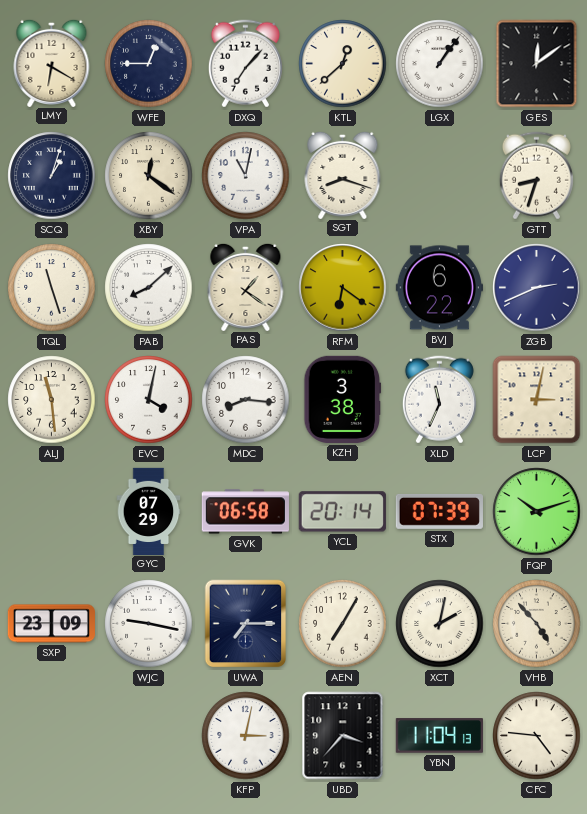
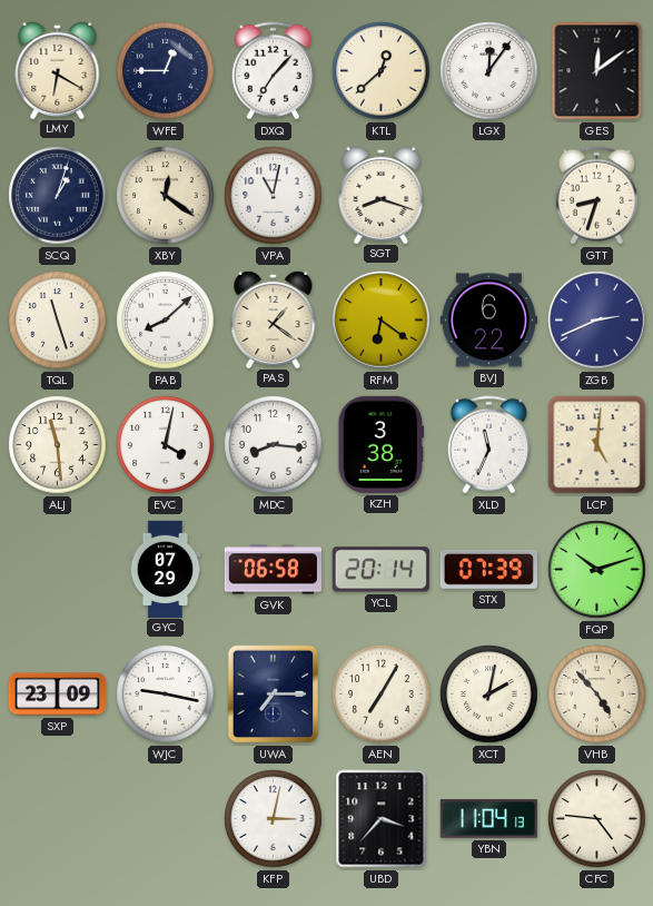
LGX: 1:06 -> 12:06
LCP: 3:02 -> 5:01
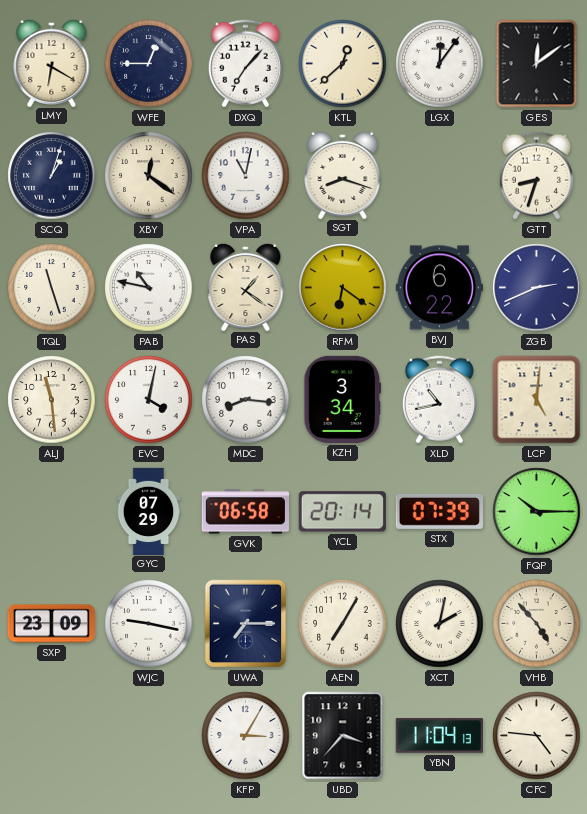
PAB: 8:08 -> 10:47
KZH: 3:38 -> 3:34
XLD: 11:34 -> 10:43
FQP: 10:12 -> 10:15
KFP: 3:02 -> 3:05
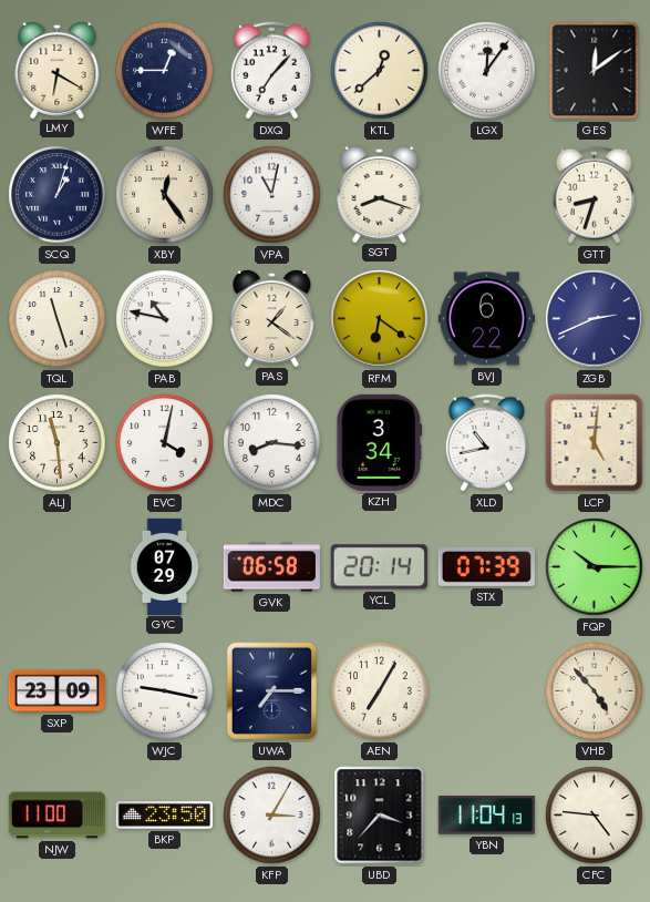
XBY: 12:21 -> 12:24
XCT: 2:02 -> none
NJW: none -> 11:00
BKP: none -> 23:50
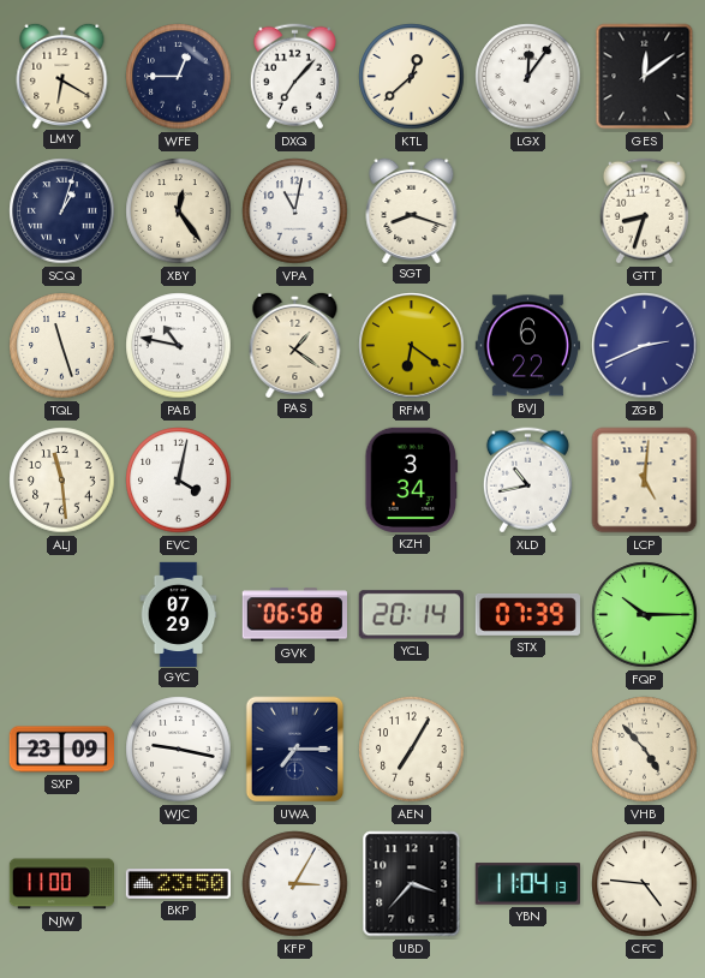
MDC: 8:16 -> none
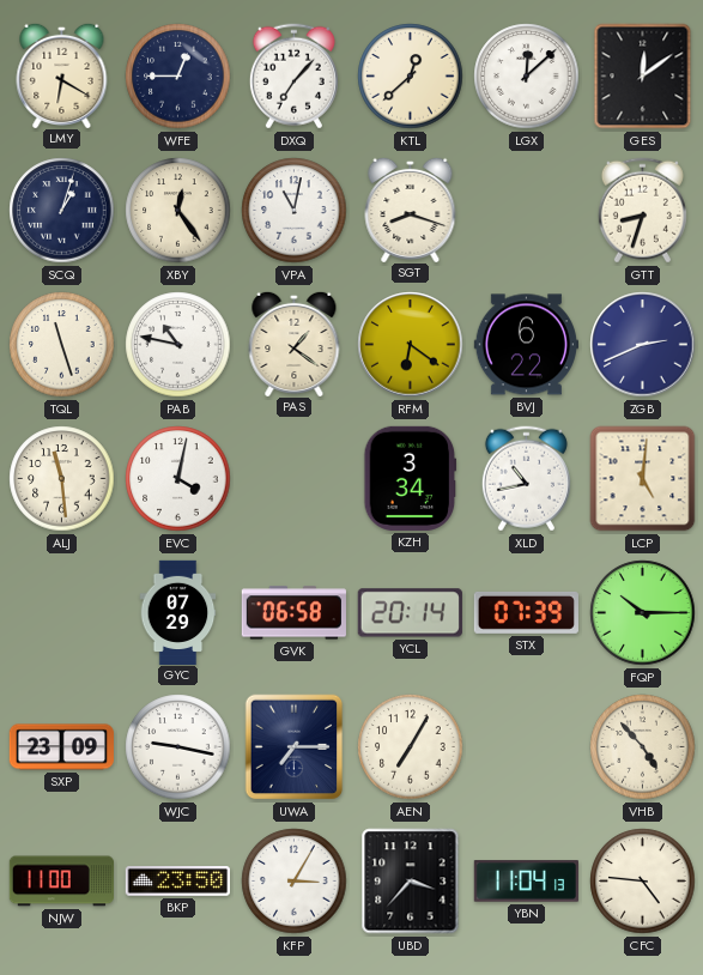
LGX: 12:06 -> 12:08
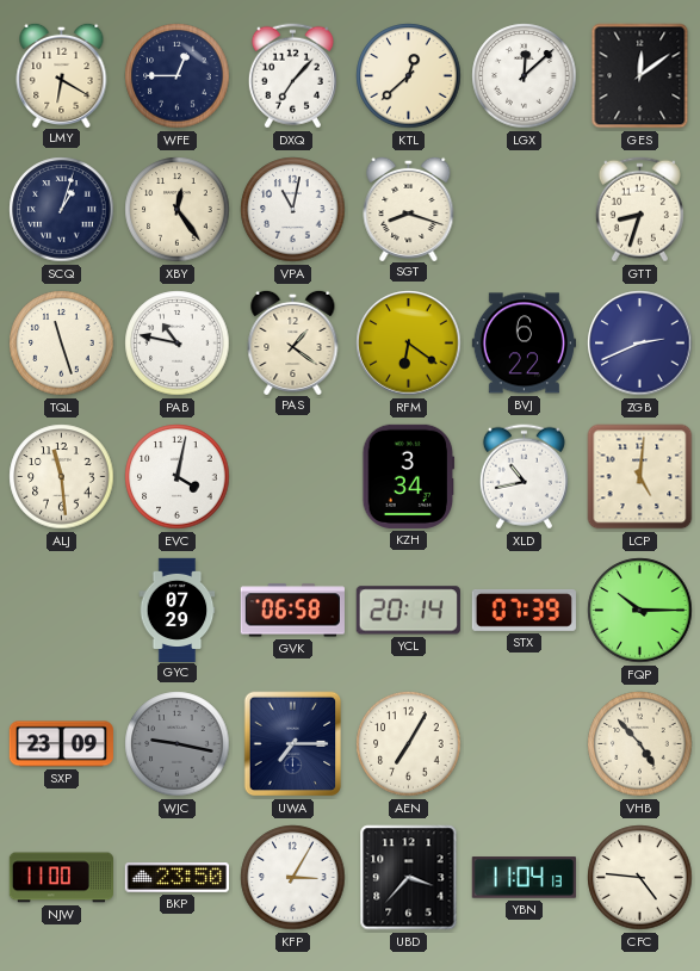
WJC dial: white -> grey
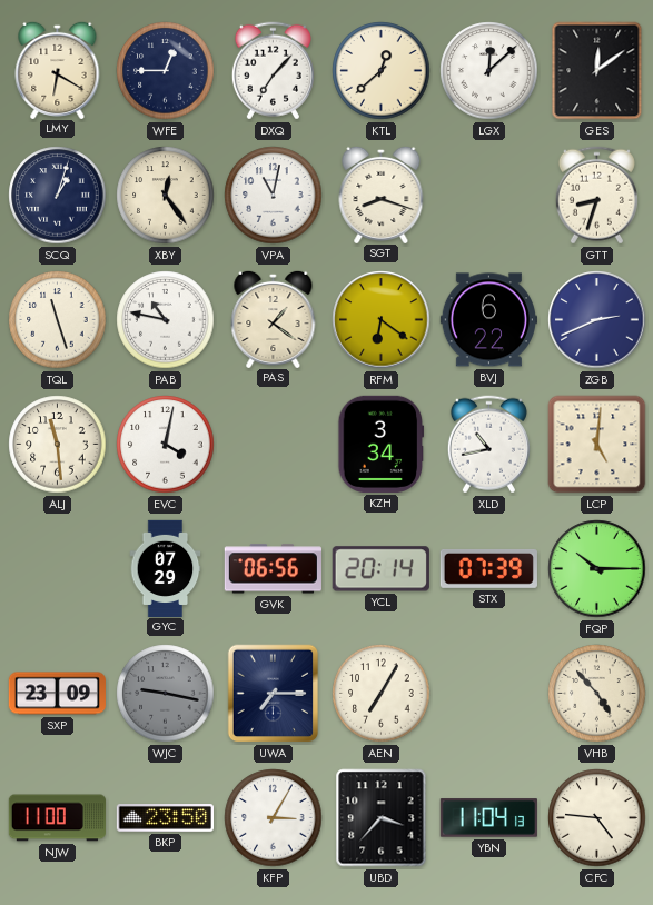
GVK: 06:58 -> 06:56
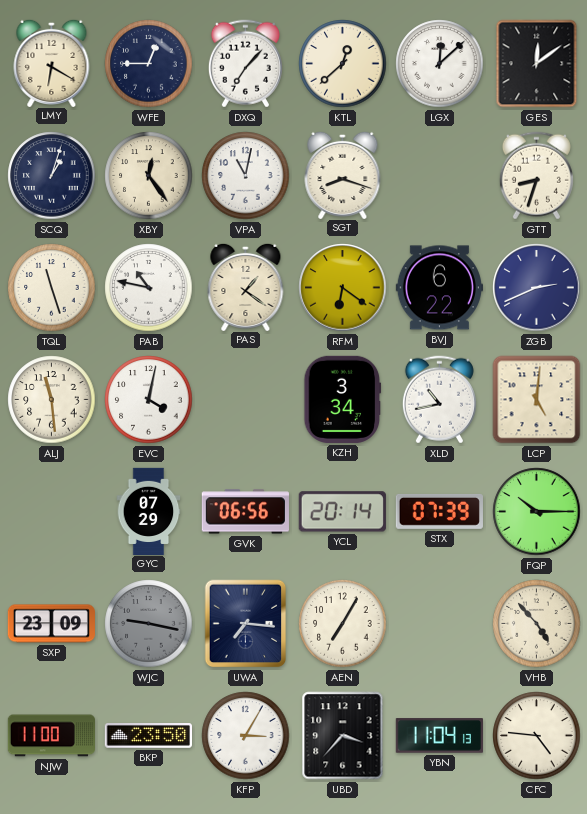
UWA: 7:15 -> 7:16
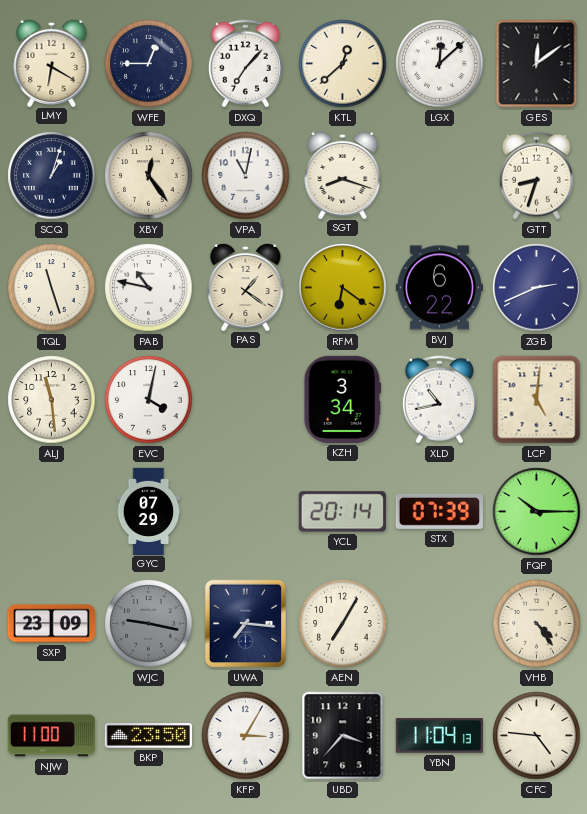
GVK: 06:56 -> none
VHB: 4:53 -> 4:24
